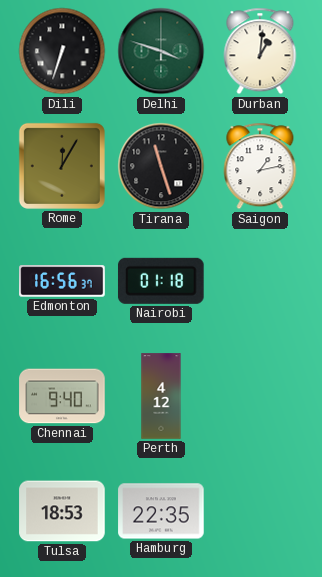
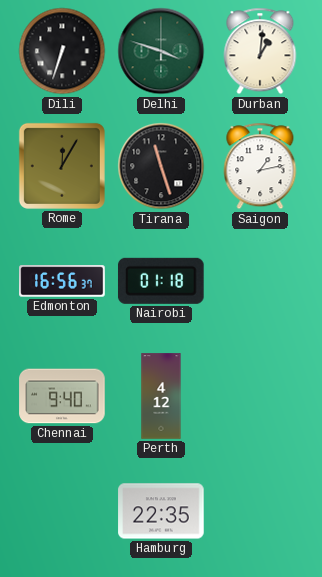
Tulsa: 18:53 -> none
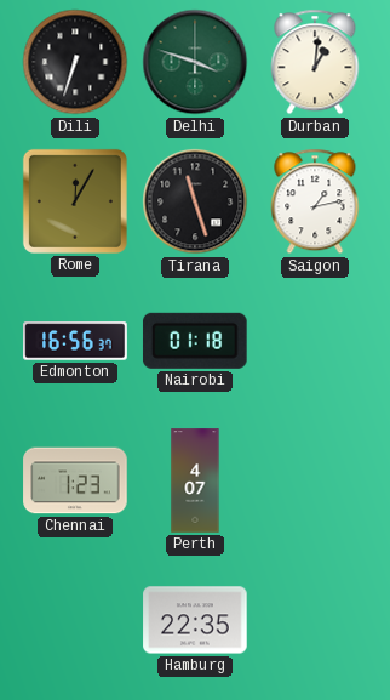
Chennai: 9:40 -> 1:23
Perth: 4:12 -> 4:07
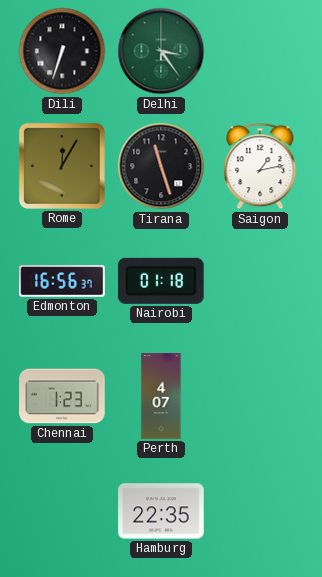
Delhi: 3:48 -> 3:24
Durban: 1:01 -> none
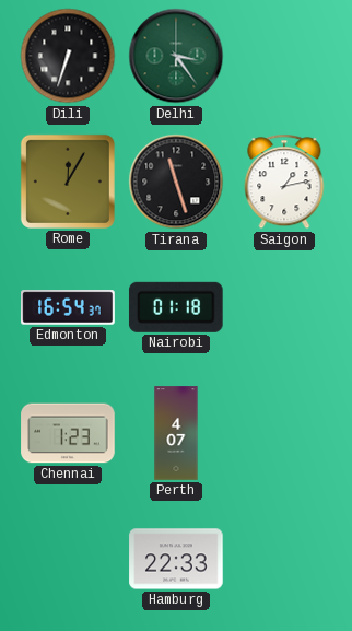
Edmonton: 16:56 -> 16:54
Hamburg: 22:35 -> 22:33
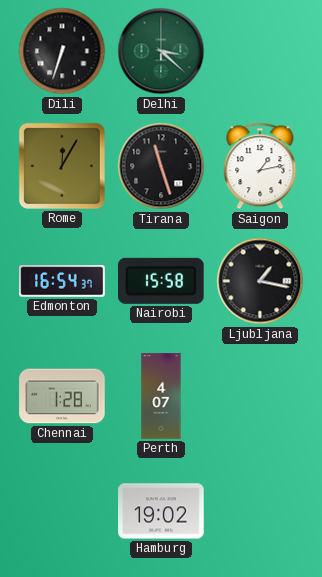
Delhi: 3:24 -> 3:22
Nairobi: 01:18 -> 15:58
Ljubljana: none -> 1:17
Chennai: 1:23 -> 1:28
Hamburg: 22:33 -> 19:02
